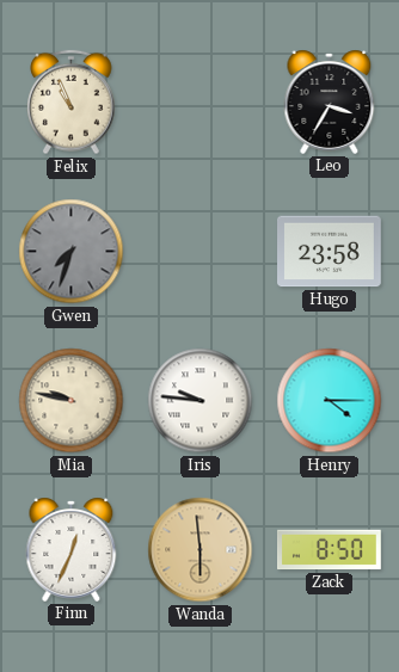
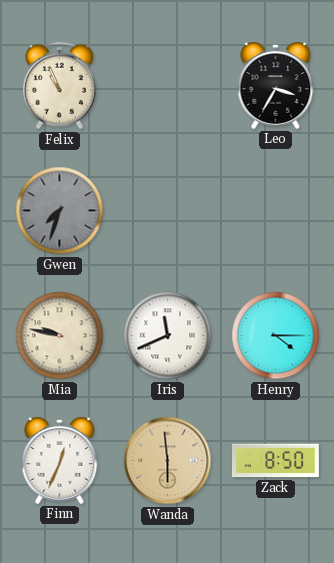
Hugo: 23:58 -> none
Iris: 9:46 -> 11:41
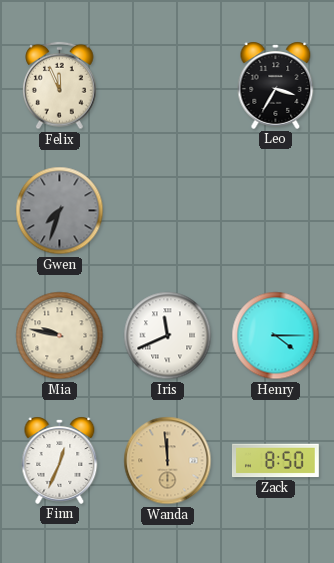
Felix: 10:56 -> 11:56
Wanda: 5:59 -> 11:59
